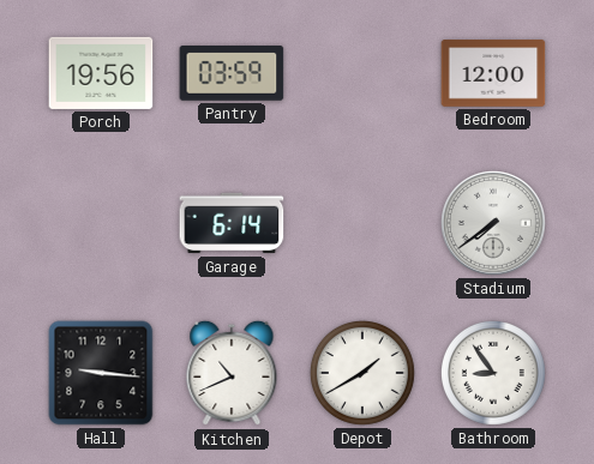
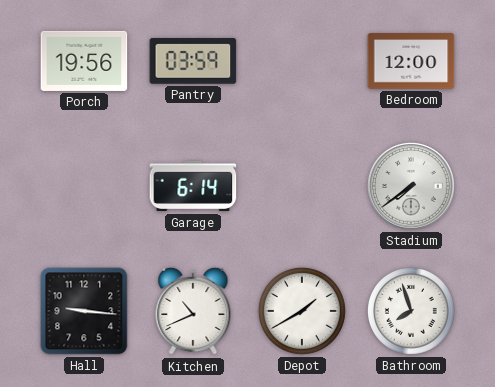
Bathroom: 8:54 -> 7:57
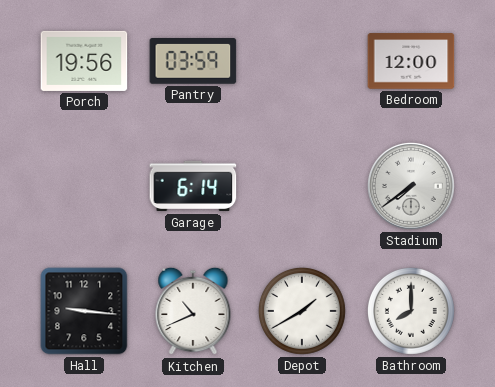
Bathroom: 7:57 -> 8:00
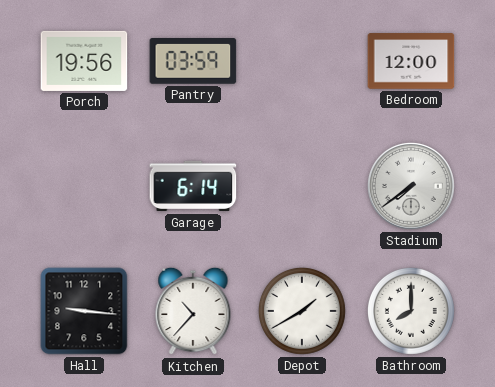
Kitchen: 10:41 -> 10:37
